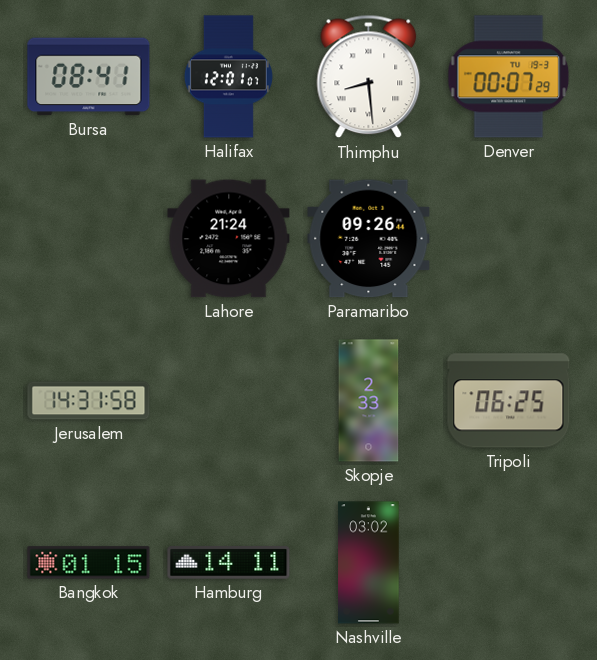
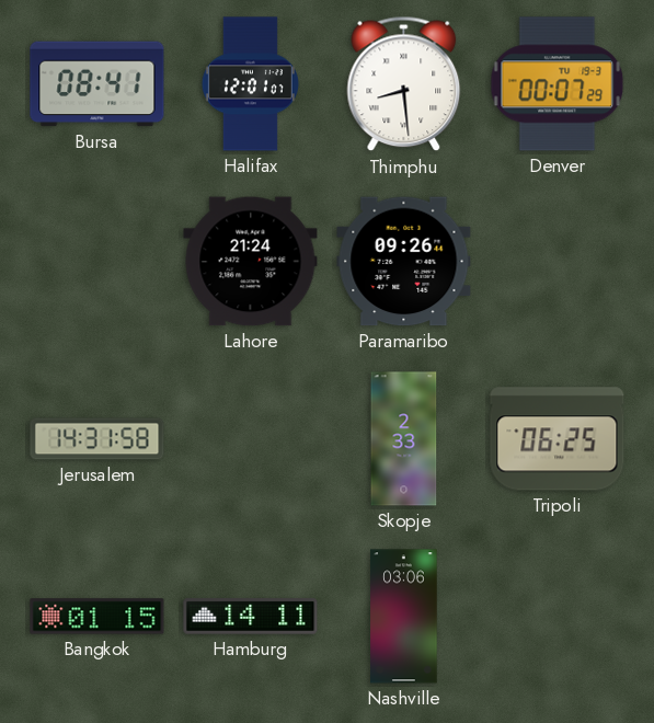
Nashville: 03:02 -> 03:06
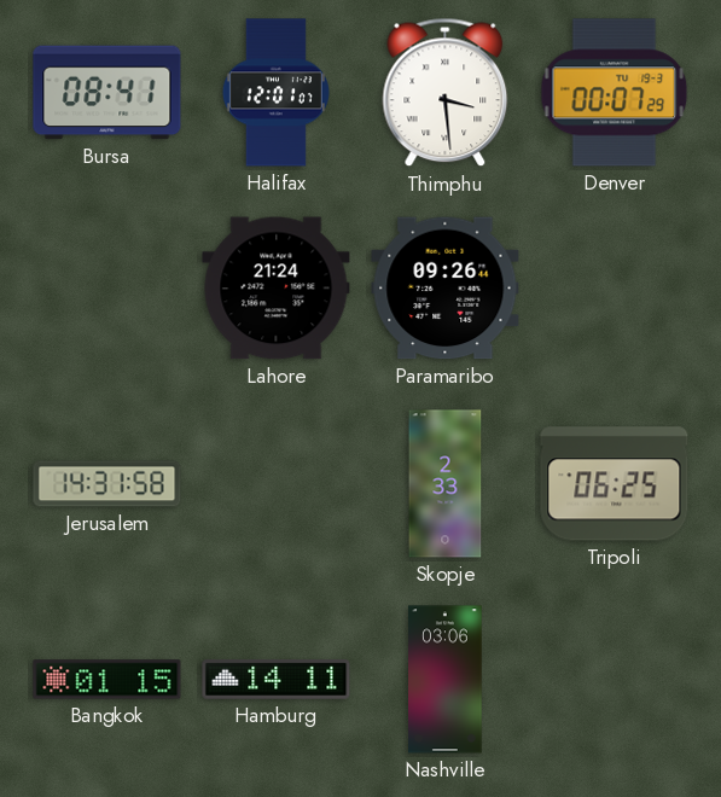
Thimphu: 8:29 -> 3:29
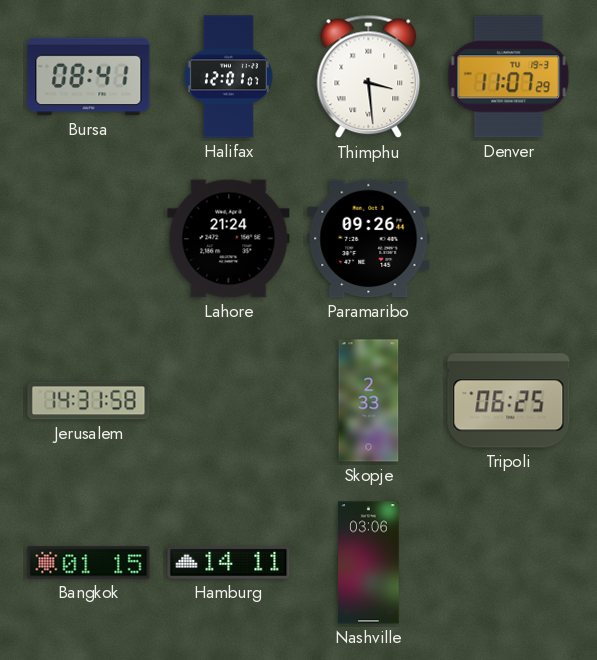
Denver: 00:07 -> 11:07
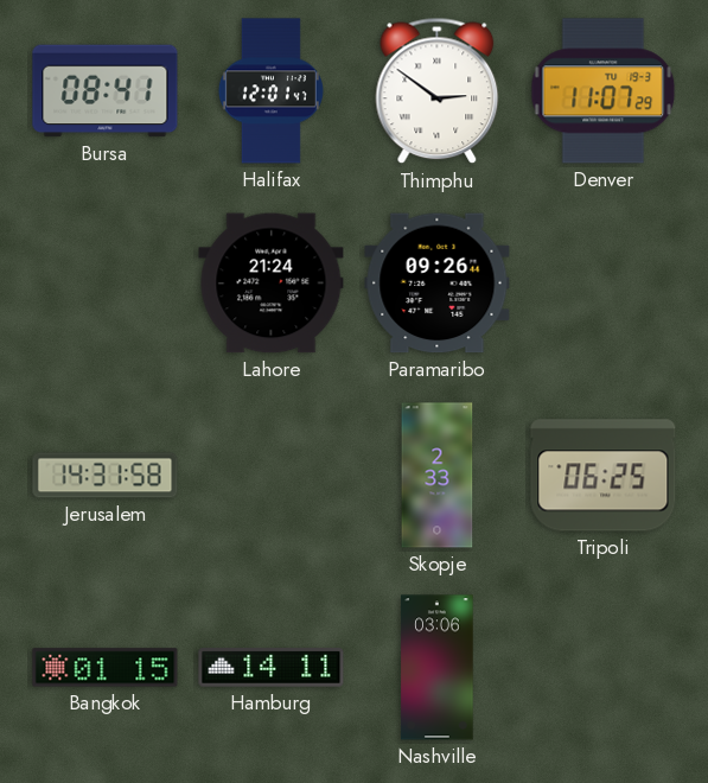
Halifax: 12:01:07 -> 12:01:47
Thimphu: 3:29 -> 2:51
